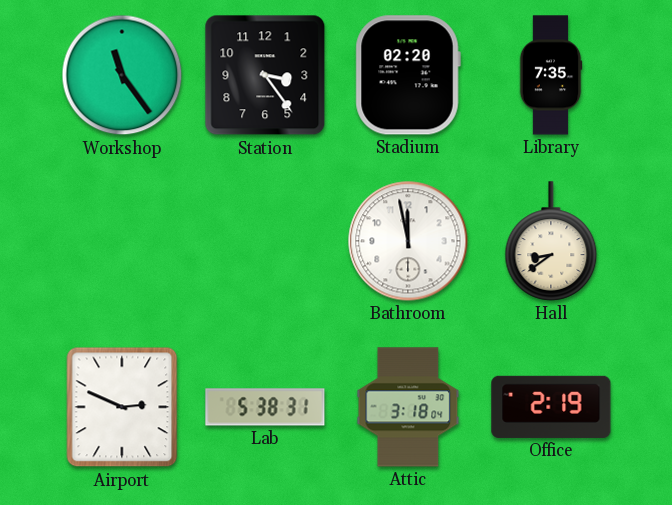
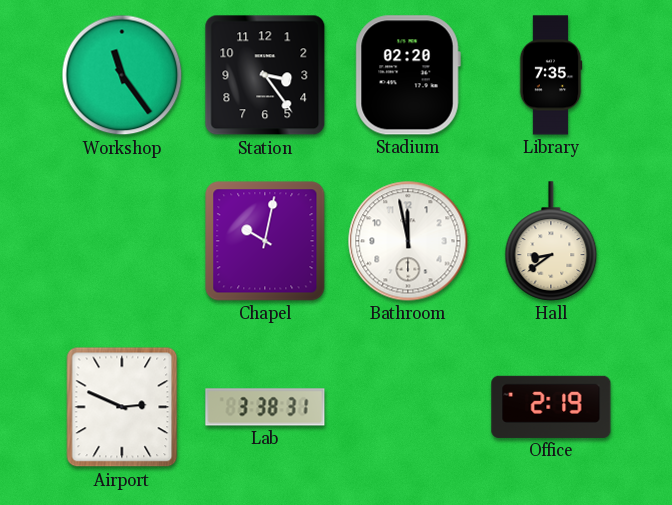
Chapel: none -> 10:02
Lab: 5:38 -> 3:38
Attic: 3:18 -> none
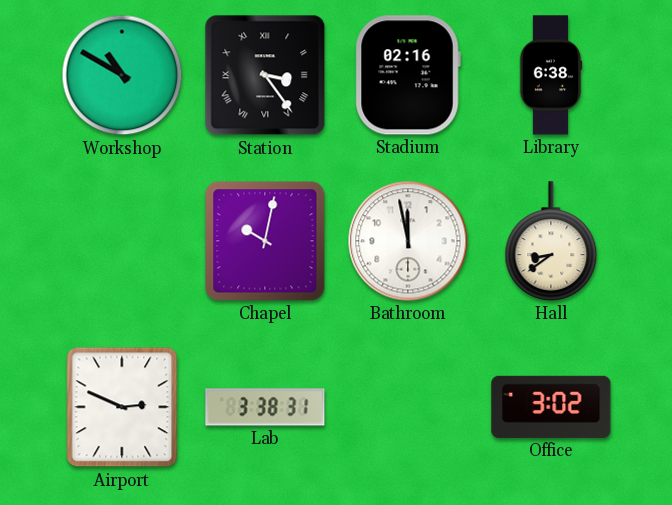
Workshop: 11:24 -> 10:50
Station numerals: Arabic -> Roman
Stadium: 02:20 -> 02:16
Library: 7:35 -> 6:38
Office: 2:19 -> 3:02
